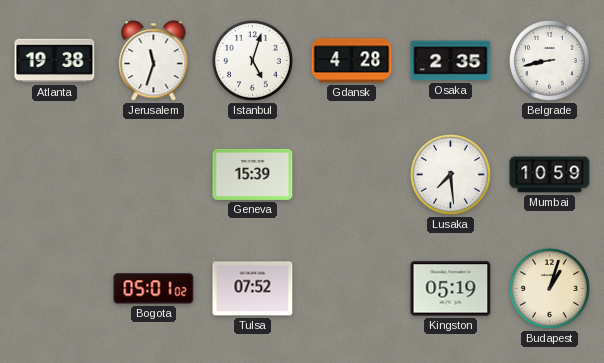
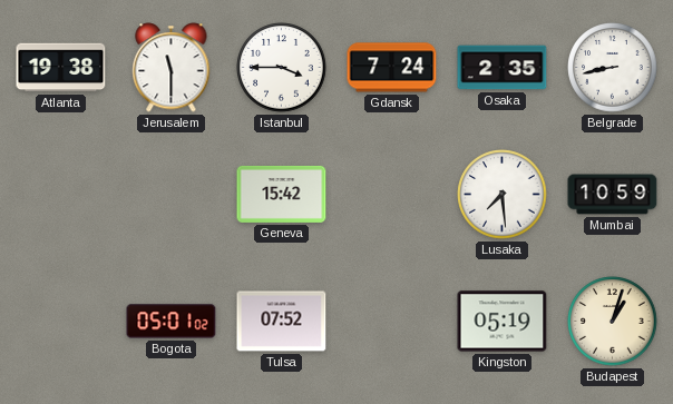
Jerusalem: 11:33 -> 11:30
Istanbul: 5:03 -> 3:45
Gdansk: 4:28 -> 7:24
Geneva: 15:39 -> 15:42
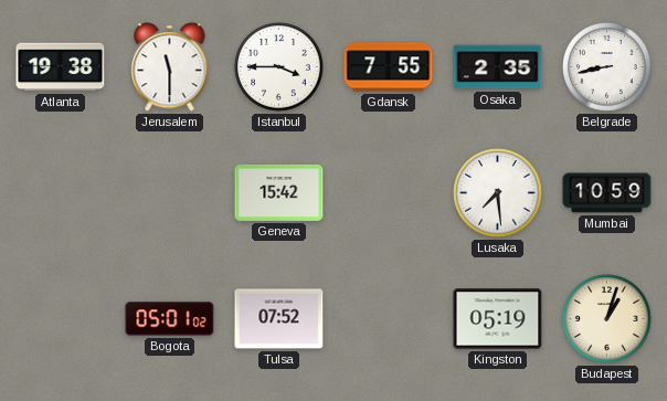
Gdansk: 7:24 -> 7:55
